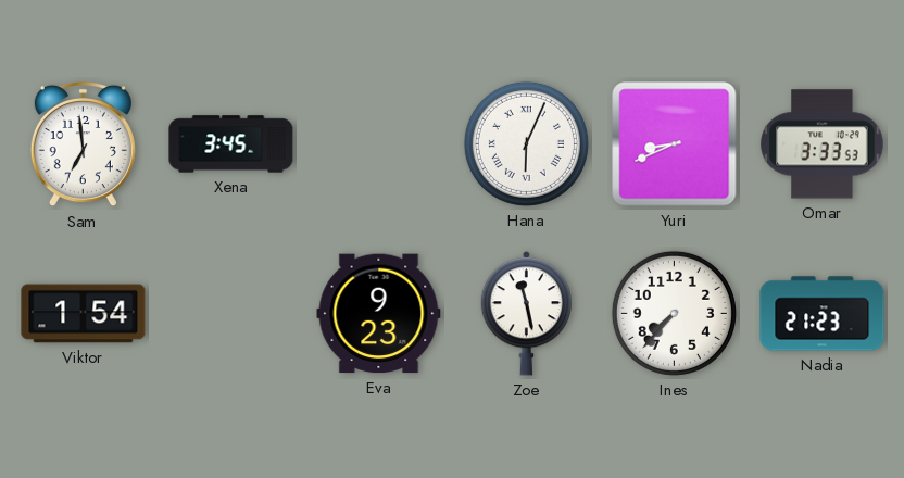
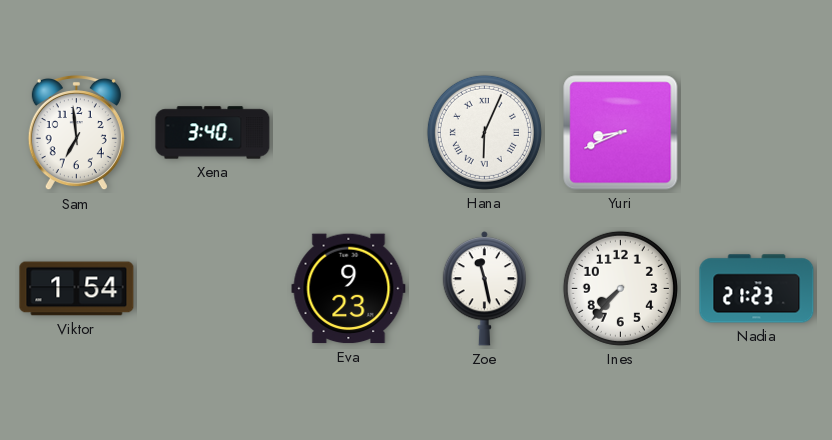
Xena: 3:45 -> 3:40
Omar: 3:33 -> none
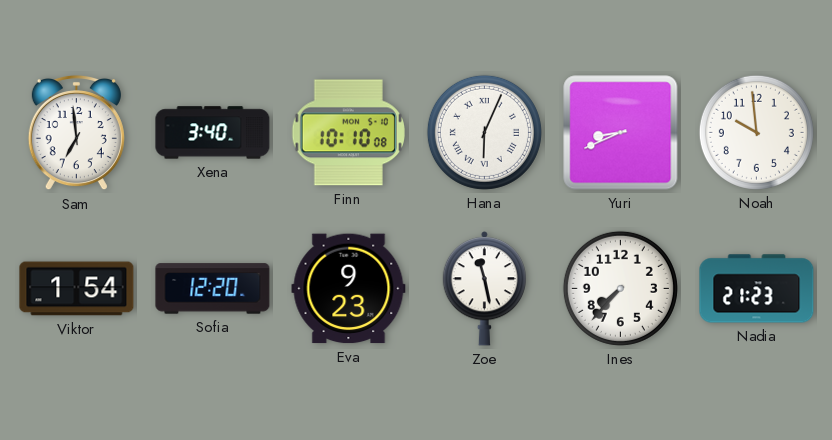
Finn: none -> 10:10
Noah: none -> 9:59
Sofia: none -> 12:20
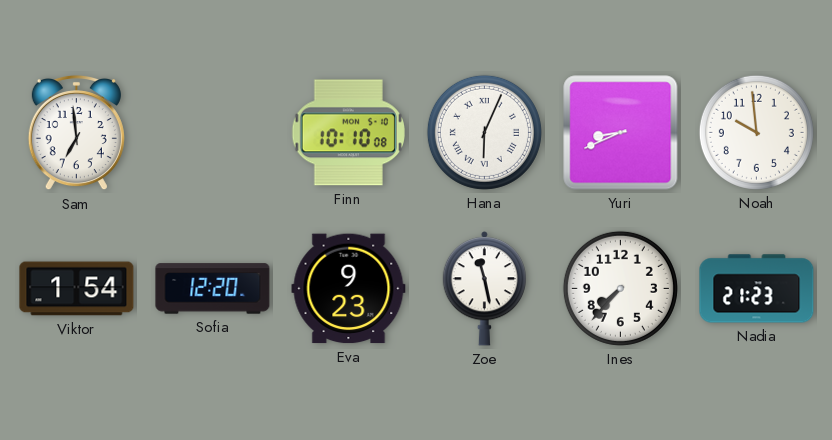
Xena: 3:40 -> none
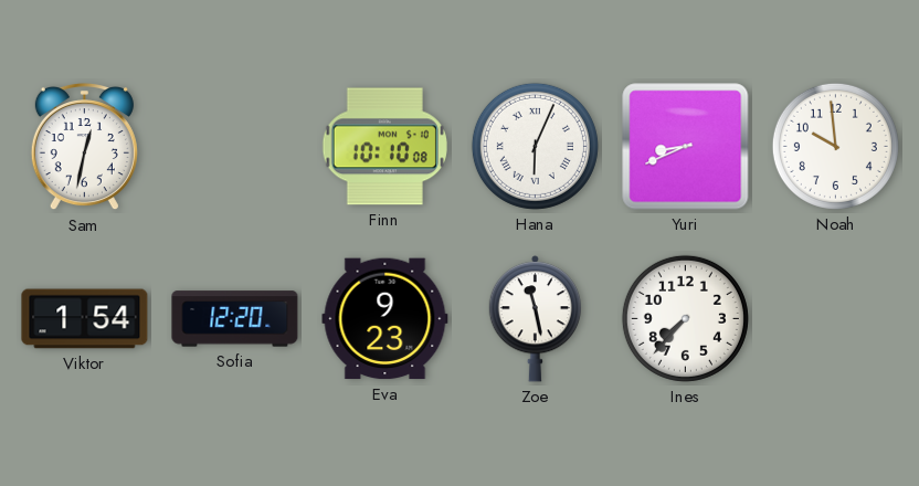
Sam: 6:59 -> 12:32
Nadia: 21:23 -> none
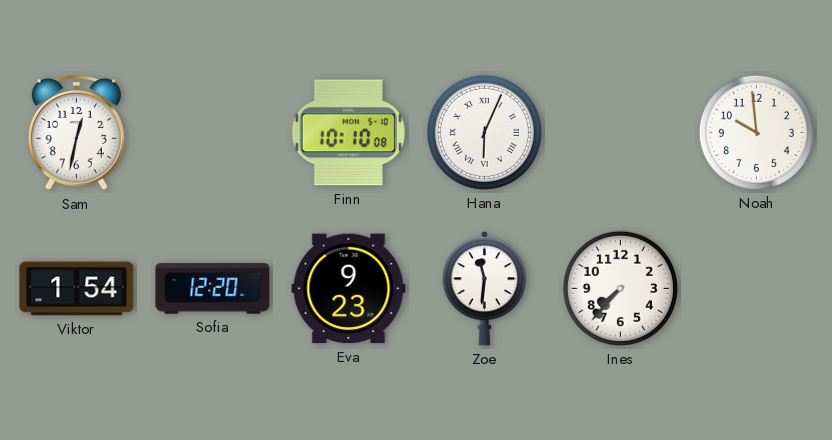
Yuri: 8:41 -> none
Zoe: 11:28 -> 11:31
